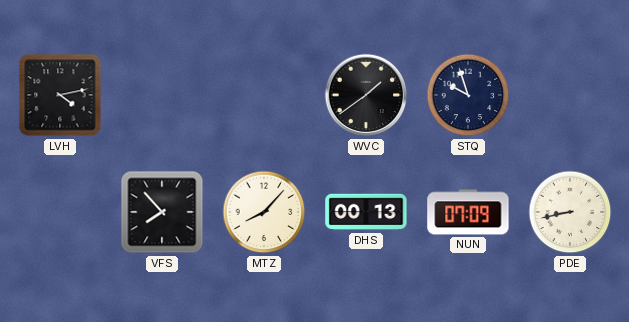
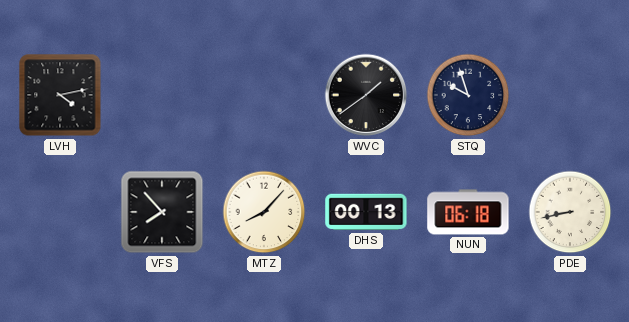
NUN: 07:09 -> 06:18
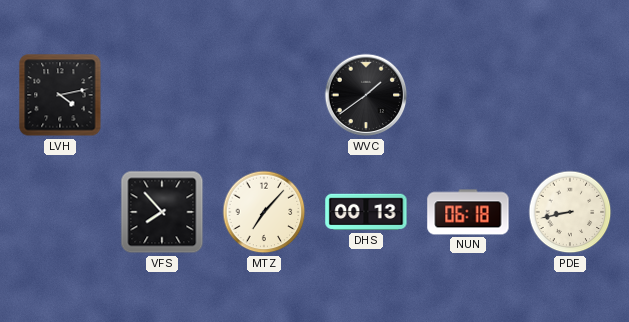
STQ: 9:57 -> none
MTZ: 8:07 -> 7:07
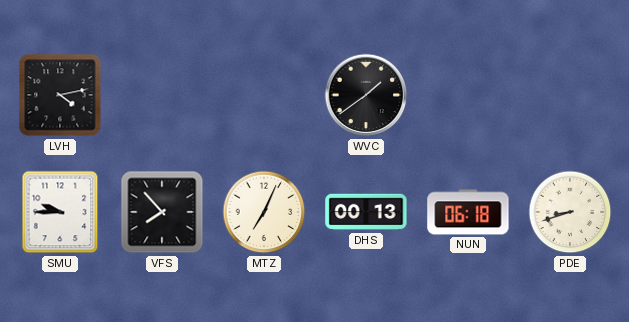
SMU: none -> 9:45
MTZ: 7:07 -> 7:04
PDE: 8:43 -> 8:42
